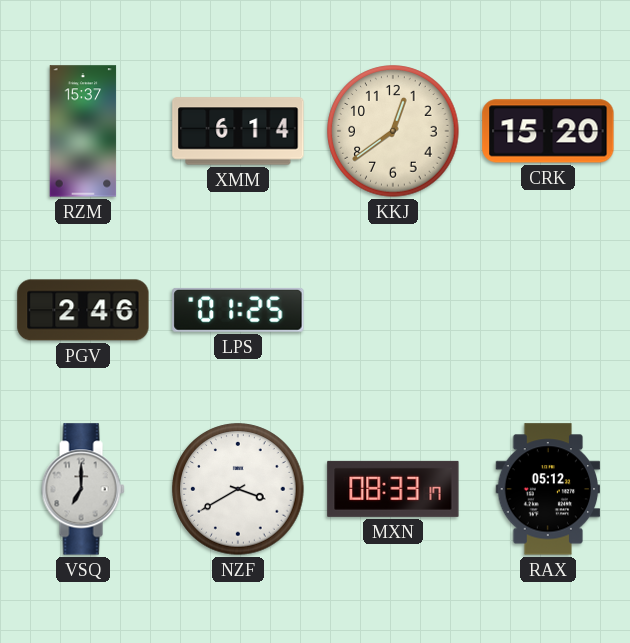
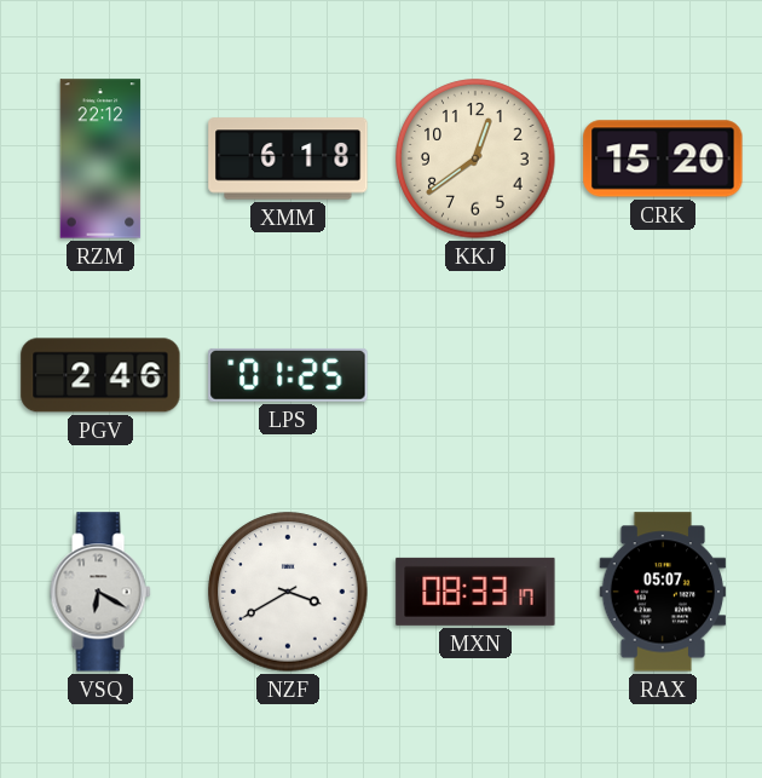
RZM: 15:37 -> 22:12
XMM: 6:14 -> 6:18
VSQ: 7:00 -> 6:20
RAX: 05:12 -> 05:07
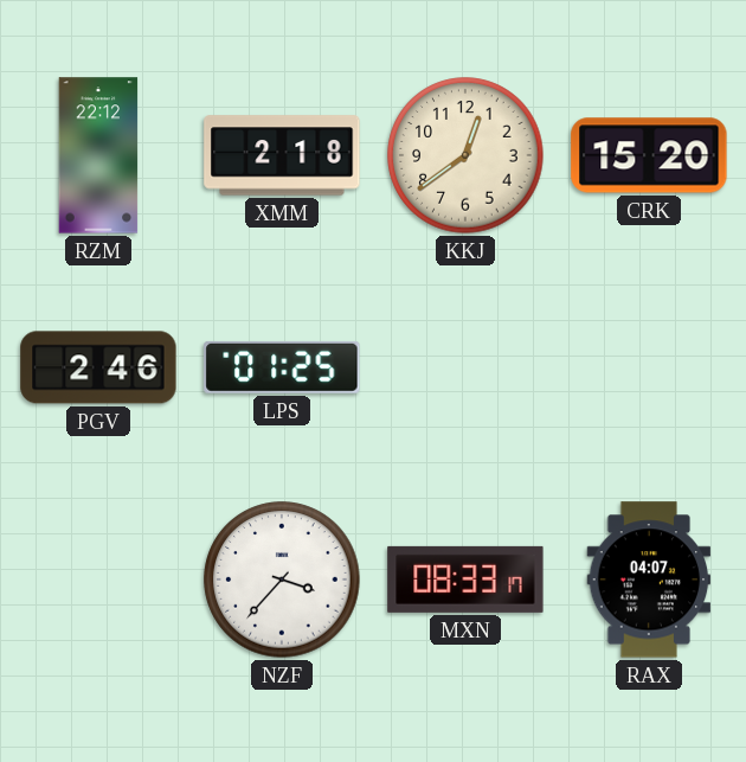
XMM: 6:18 -> 2:18
VSQ: 6:20 -> none
NZF: 3:40 -> 3:37
RAX: 05:07 -> 04:07
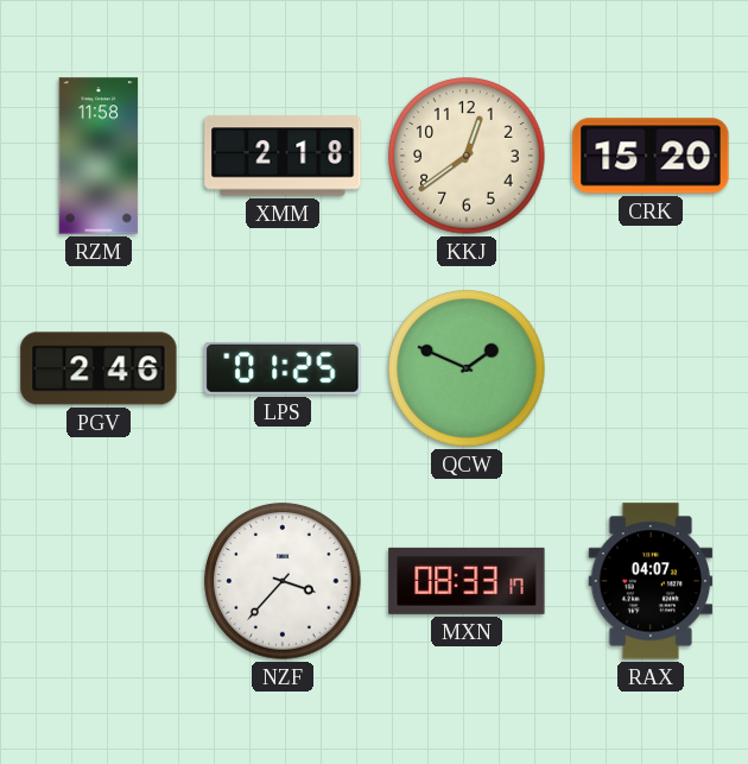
RZM: 22:12 -> 11:58
QCW: none -> 1:49
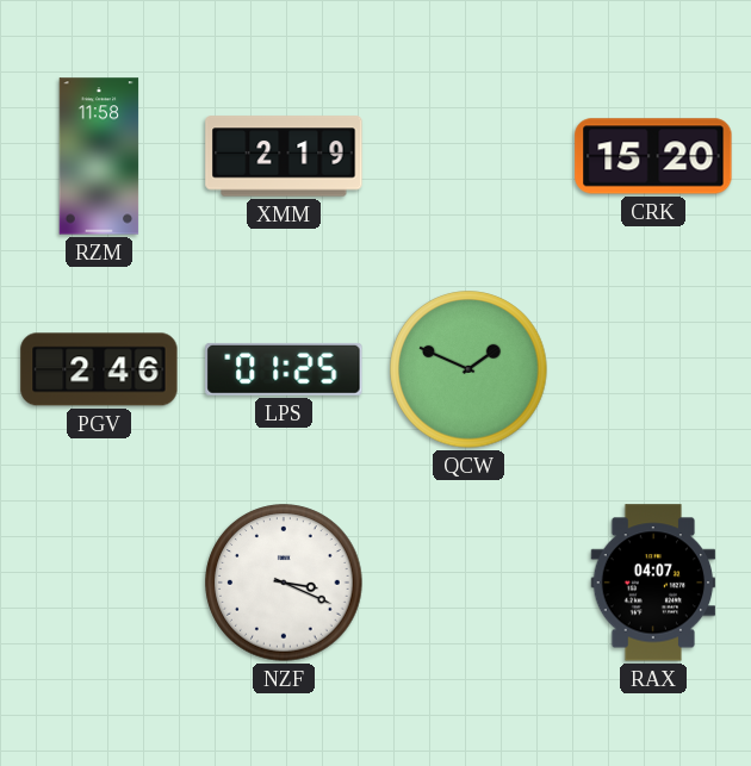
XMM: 2:18 -> 2:19
KKJ: 12:39 -> none
NZF: 3:37 -> 3:19
MXN: 08:33 -> none
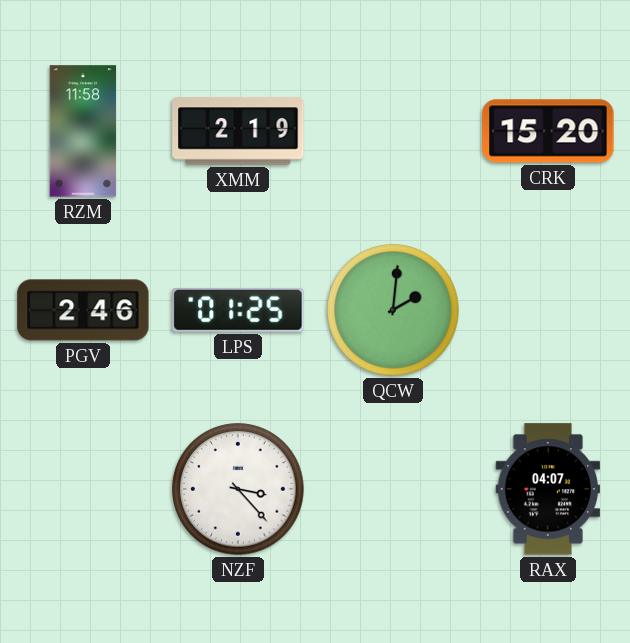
QCW: 1:49 -> 2:01
NZF: 3:19 -> 3:23
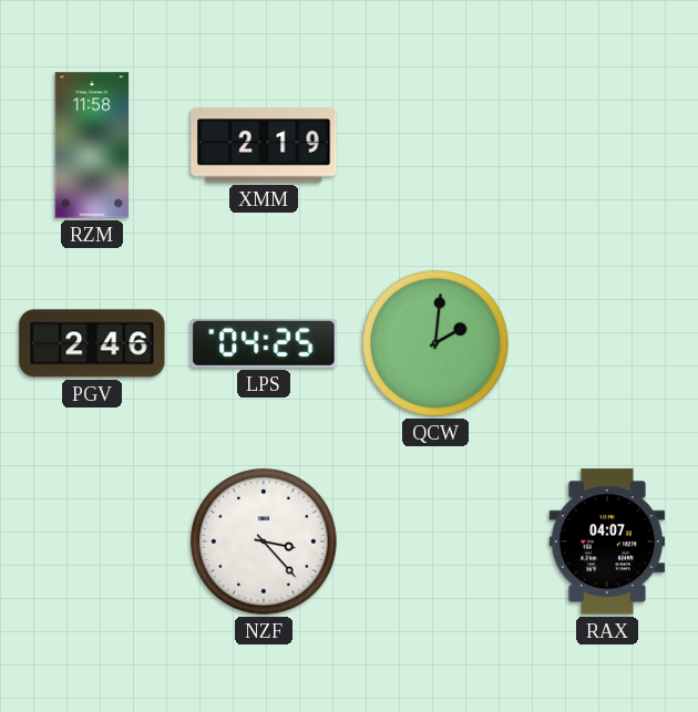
CRK: 15:20 -> none
LPS: 01:25 -> 04:25
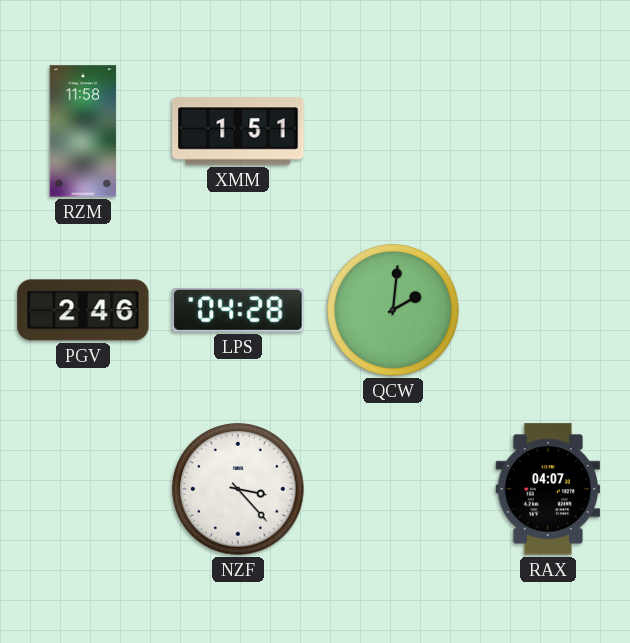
XMM: 2:19 -> 1:51
LPS: 04:25 -> 04:28
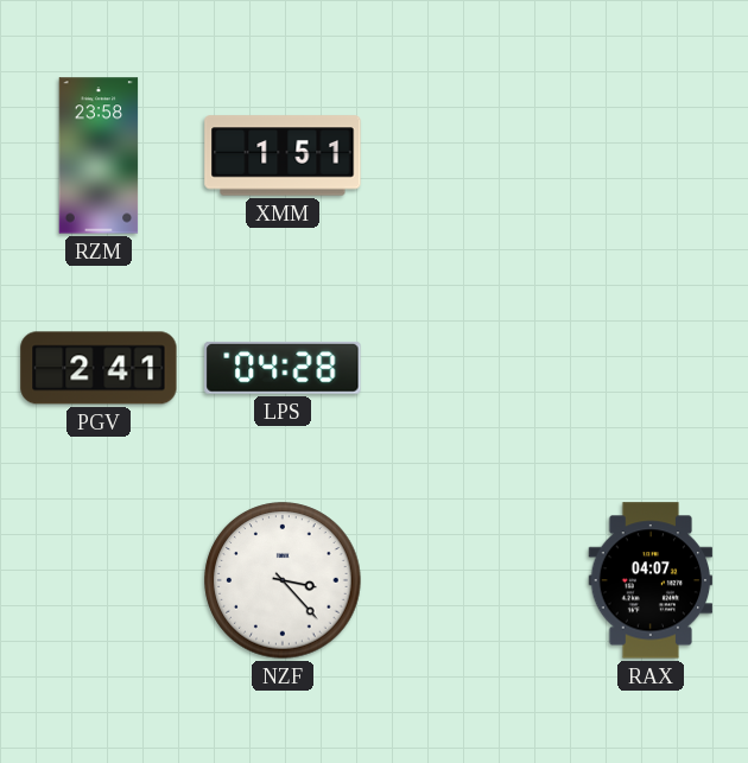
RZM: 11:58 -> 23:58
PGV: 2:46 -> 2:41
QCW: 2:01 -> none
